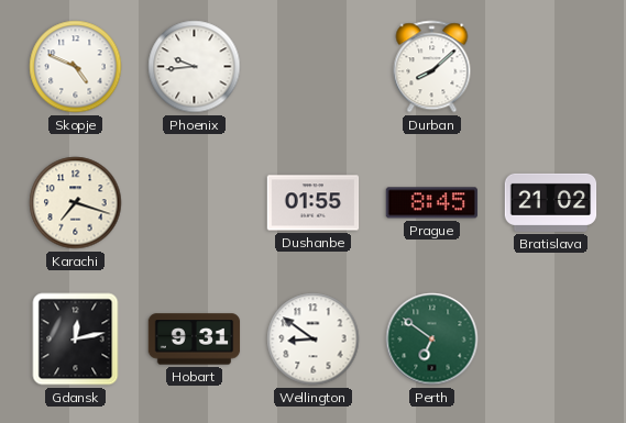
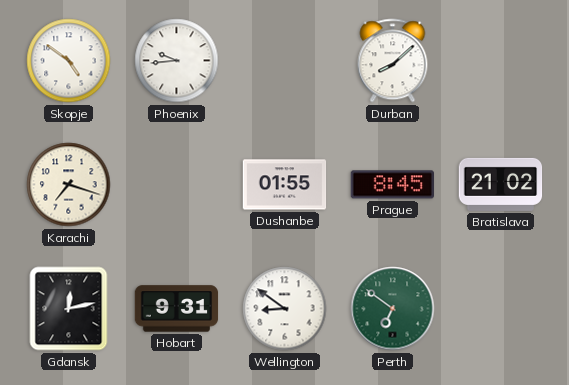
Skopje: 4:49 -> 4:51
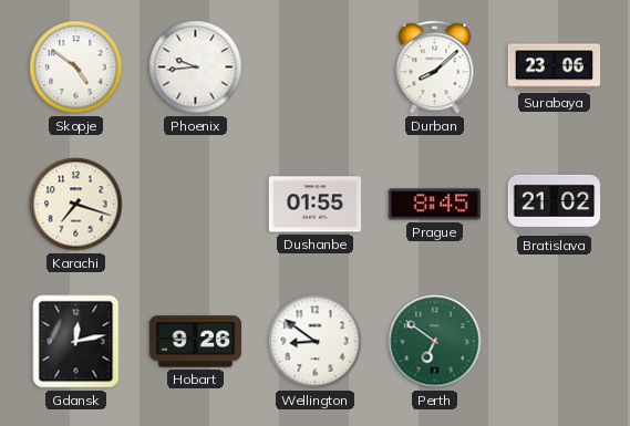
Surabaya: none -> 23:06
Hobart: 9:31 -> 9:26
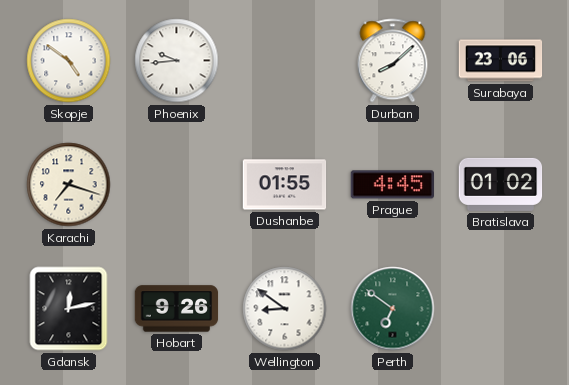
Prague: 8:45 -> 4:45
Bratislava: 21:02 -> 01:02
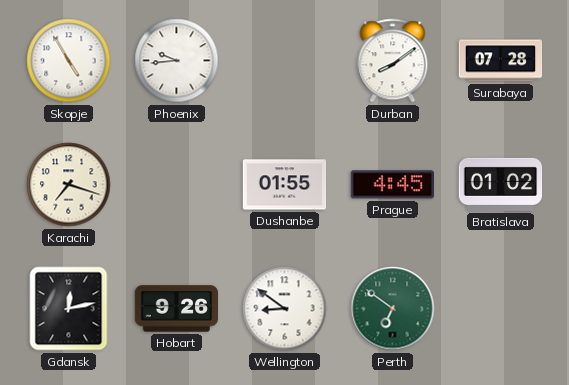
Skopje: 4:51 -> 4:55
Durban: 8:08 -> 8:09
Surabaya: 23:06 -> 07:28
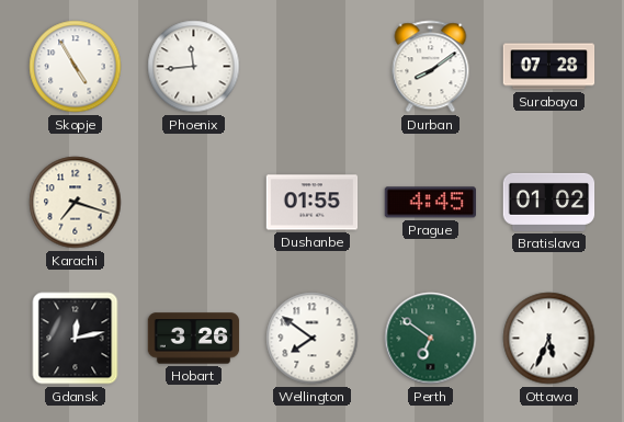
Phoenix: 9:44 -> 11:44
Hobart: 9:26 -> 3:26
Wellington: 8:51 -> 7:51
Ottawa: none -> 5:34
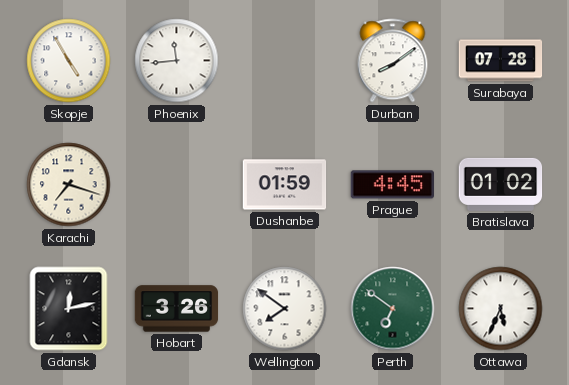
Dushanbe: 01:55 -> 01:59
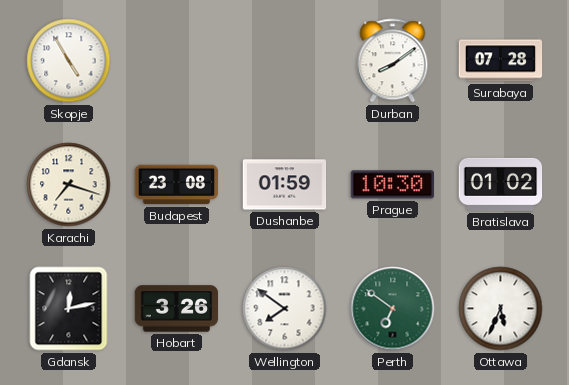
Phoenix: 11:44 -> none
Budapest: none -> 23:08
Prague: 4:45 -> 10:30
